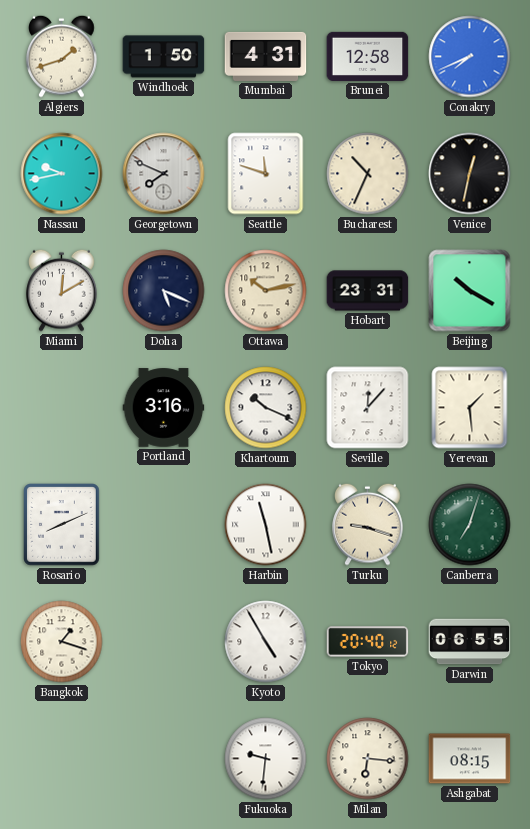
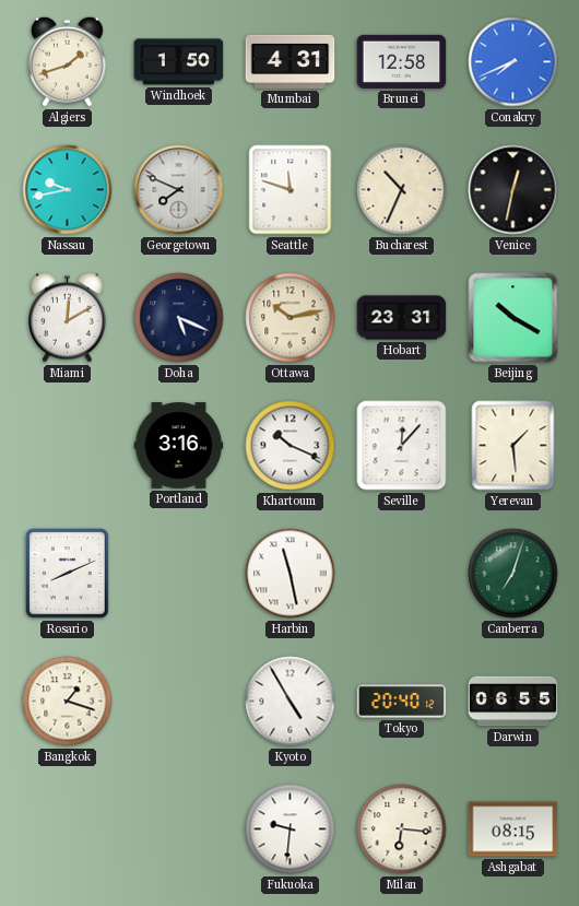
Turku: 9:18 -> none
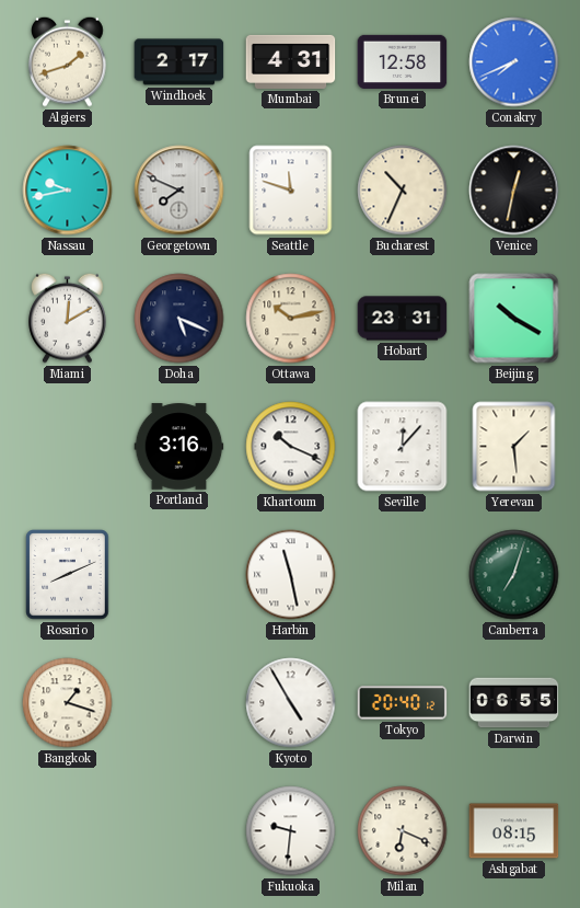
Windhoek: 1:50 -> 2:17
Milan: 6:16 -> 6:19
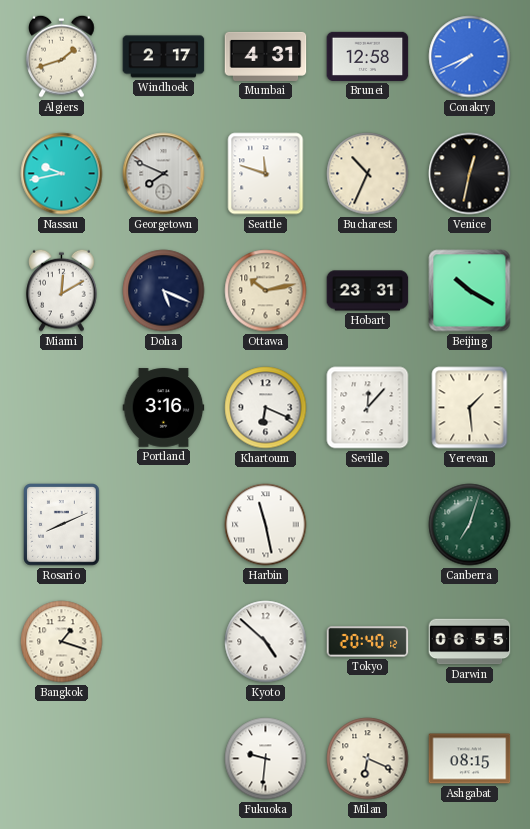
Khartoum: 10:19 -> 6:19
Kyoto: 4:55 -> 4:52
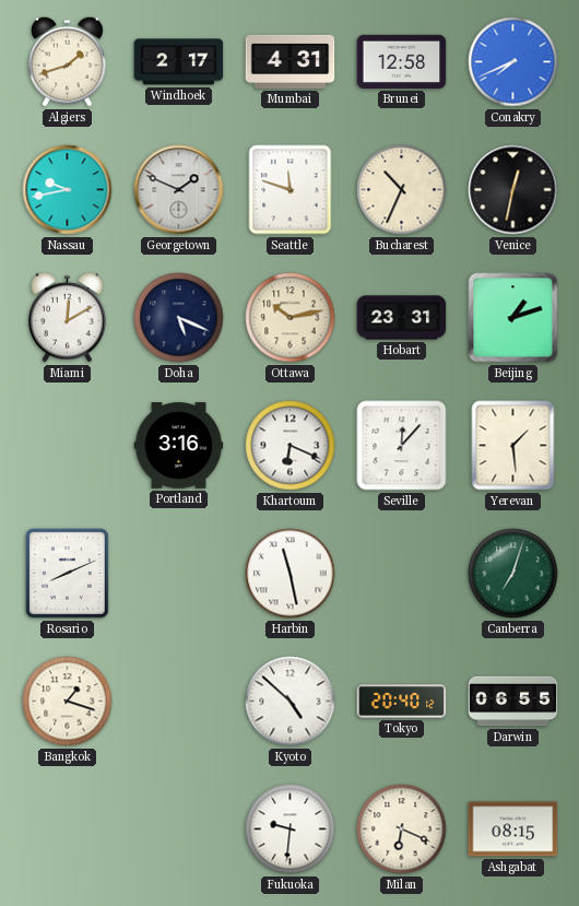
Georgetown: 7:49 -> 1:49
Beijing: 10:20 -> 1:12
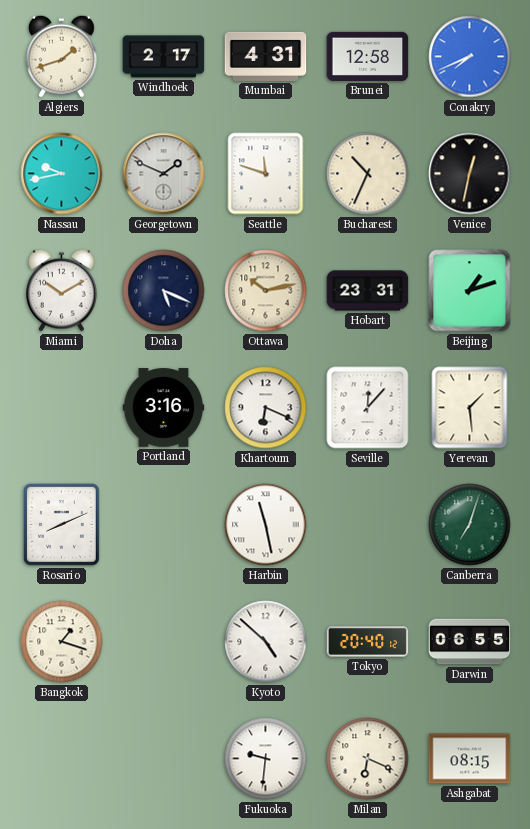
Miami: 12:10 -> 10:10
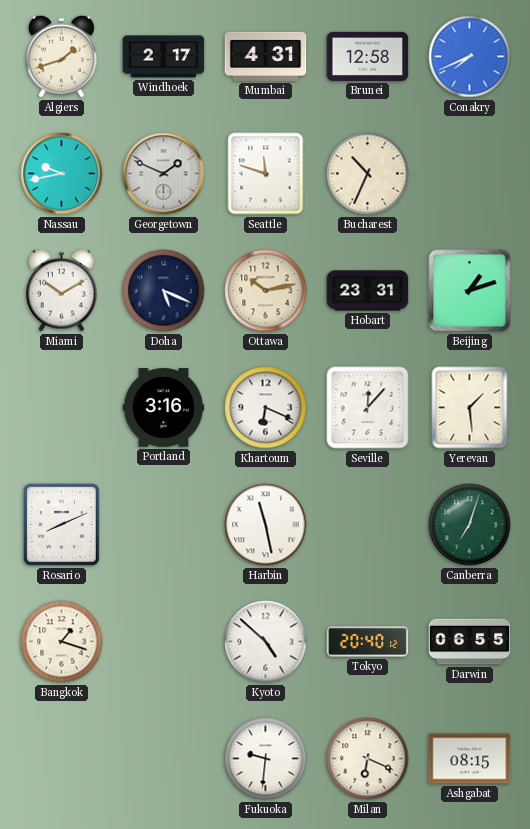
Venice: 12:32 -> none
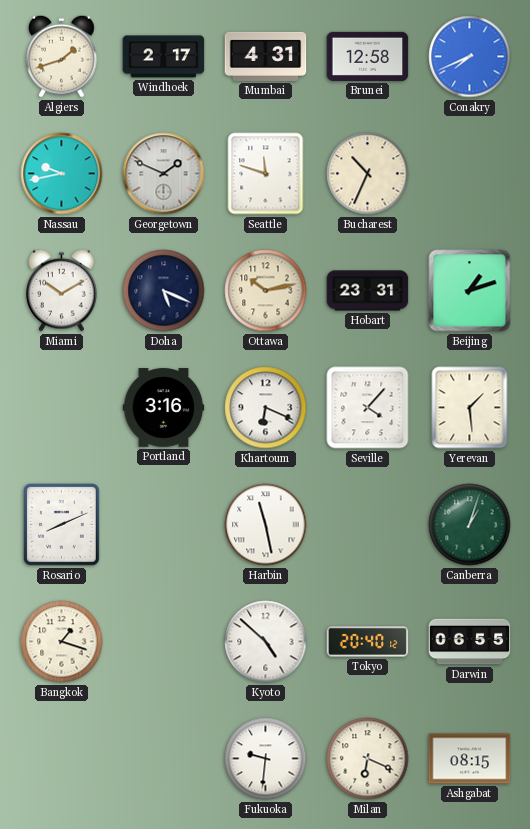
Seville: 12:07 -> 4:07
Canberra: 7:03 -> 1:03
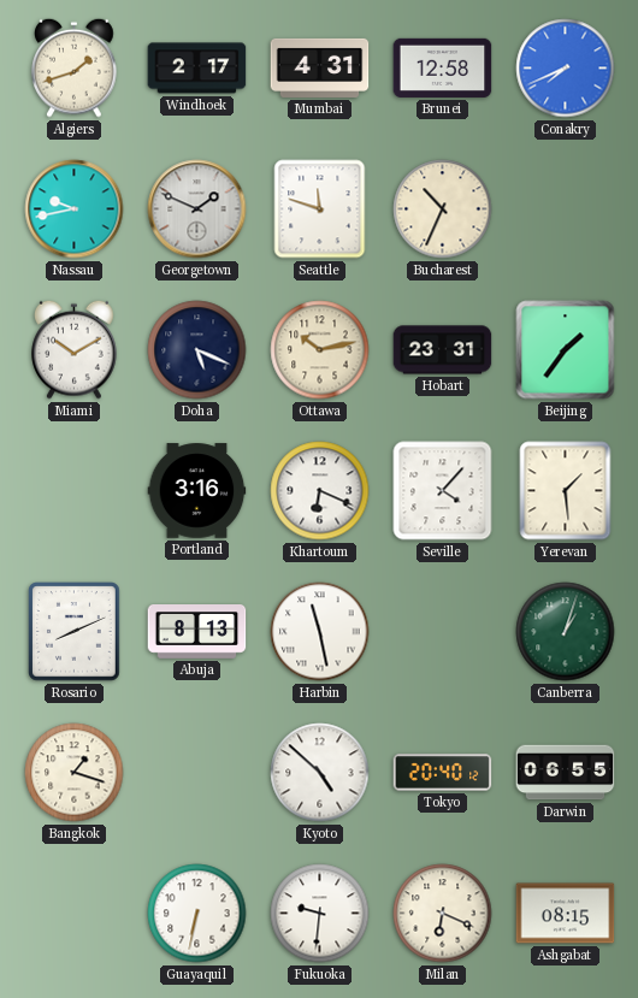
Beijing: 1:12 -> 1:36
Abuja: none -> 8:13
Guayaquil: none -> 6:32
